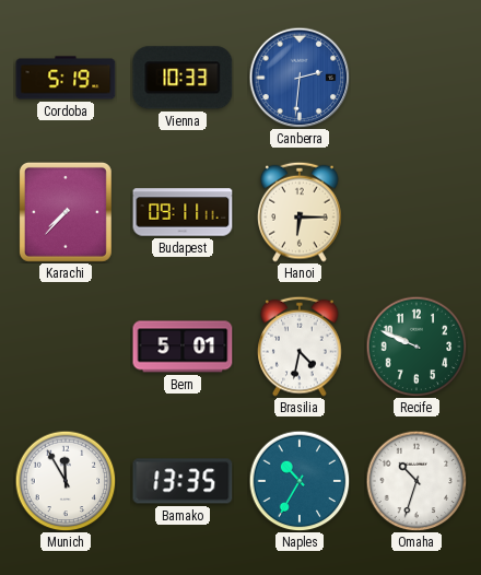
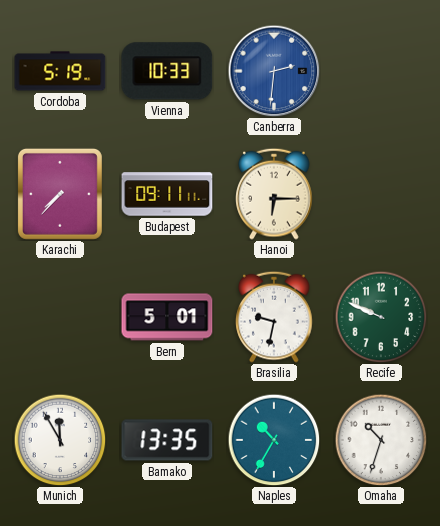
Brasilia: 4:32 -> 9:32
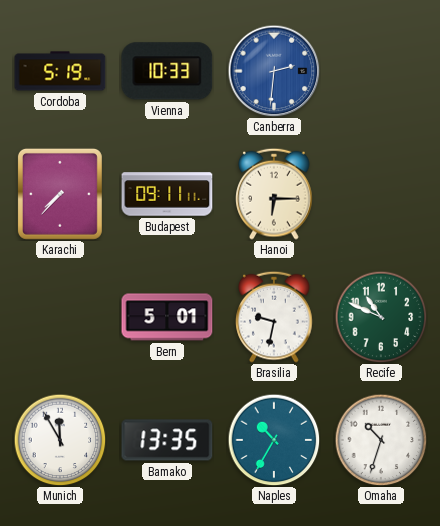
Recife: 9:49 -> 10:49
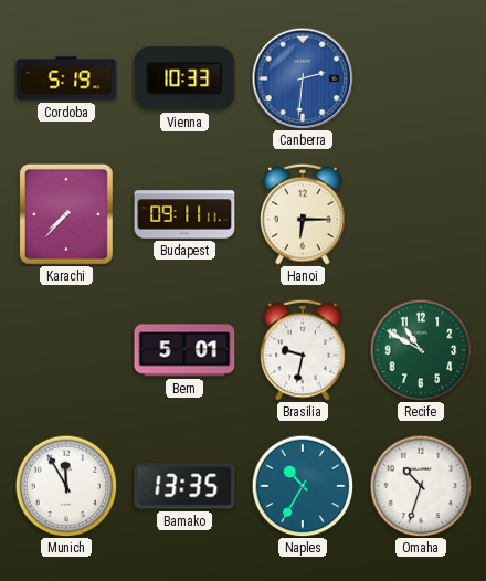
Recife: 10:49 -> 10:50
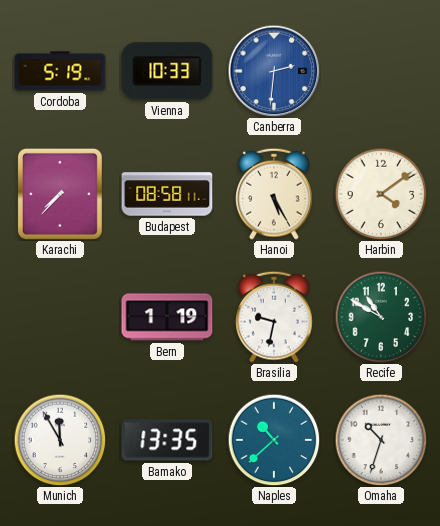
Budapest: 09:11 -> 08:58
Hanoi: 6:15 -> 5:25
Harbin: none -> 4:09
Bern: 5:01 -> 1:19
Naples: 10:35 -> 10:38
